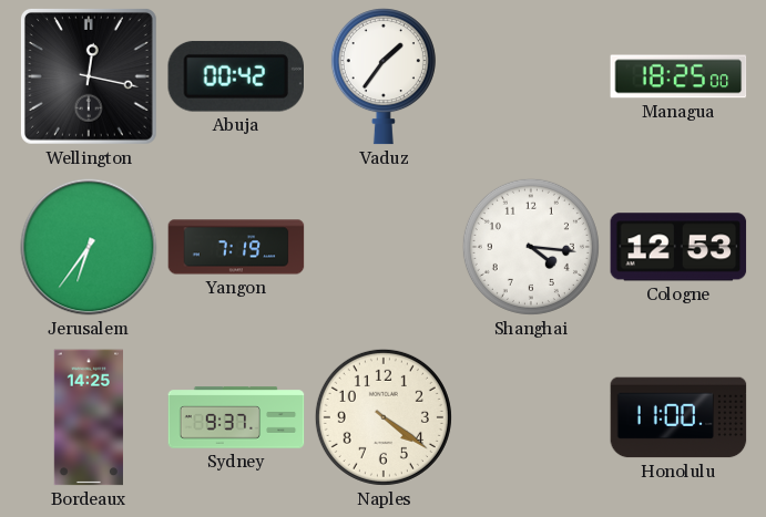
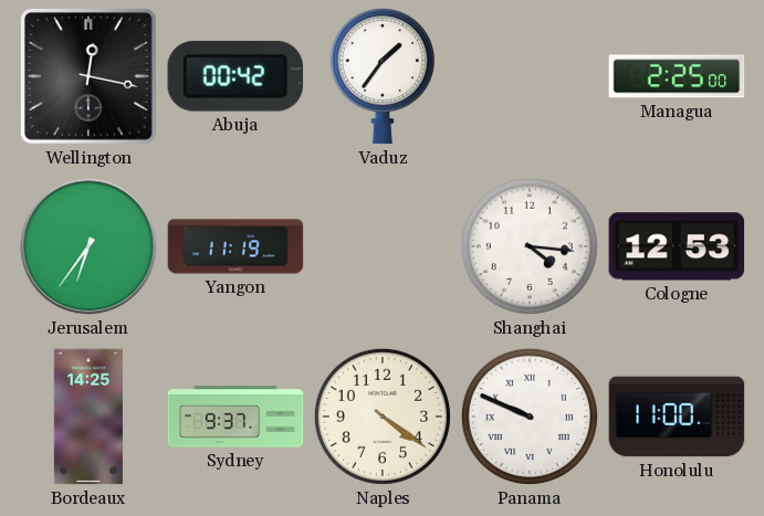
Managua: 18:25 -> 2:25
Yangon: 7:19 -> 11:19
Panama: none -> 9:49
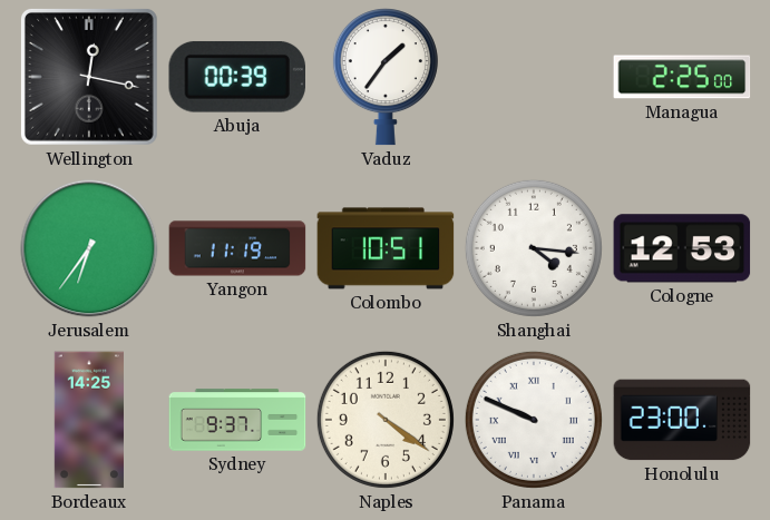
Abuja: 00:42 -> 00:39
Colombo: none -> 10:51
Honolulu: 11:00 -> 23:00
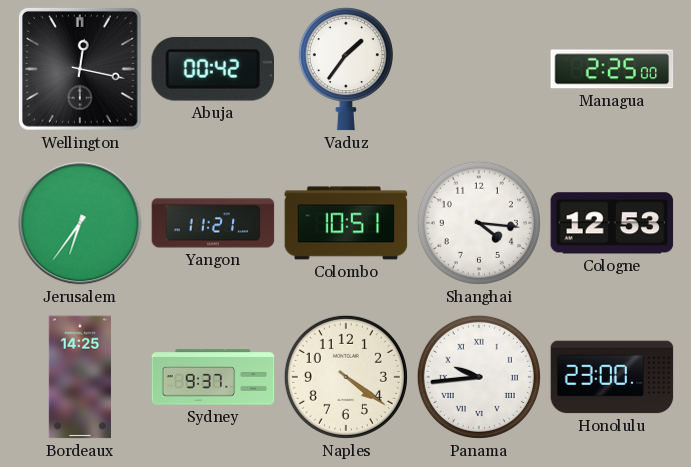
Abuja: 00:39 -> 00:42
Yangon: 11:19 -> 11:21
Panama: 9:49 -> 9:44
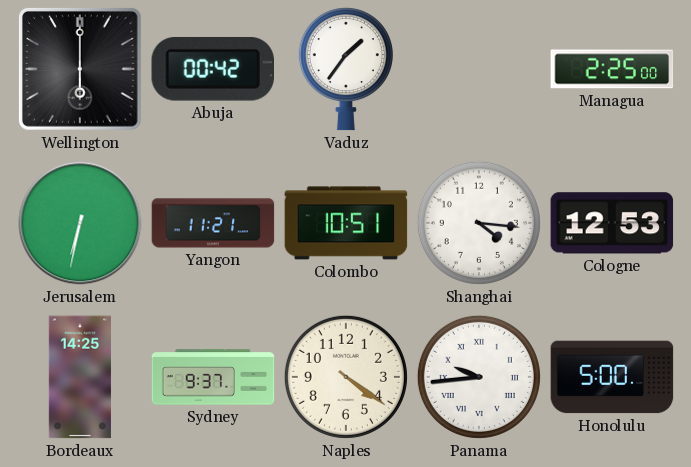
Wellington: 12:17 -> 6:00
Jerusalem: 6:36 -> 6:32
Honolulu: 23:00 -> 5:00
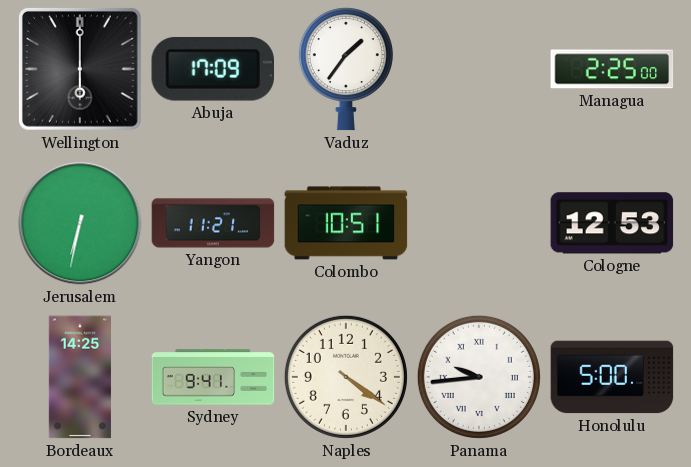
Abuja: 00:42 -> 17:09
Shanghai: 4:16 -> none
Sydney: 9:37 -> 9:41
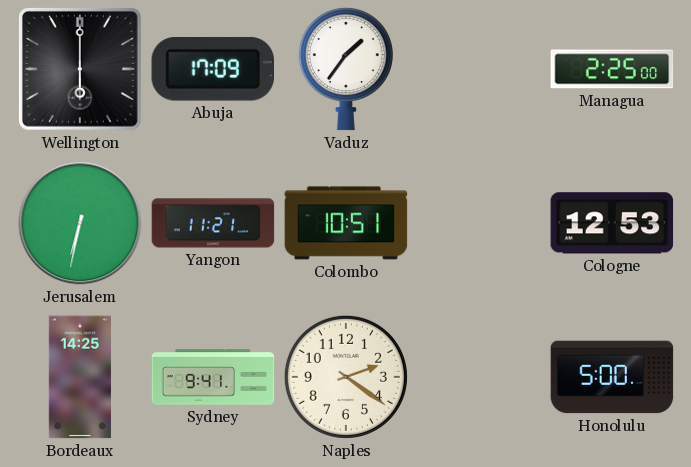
Naples: 4:21 -> 2:21
Panama: 9:44 -> none
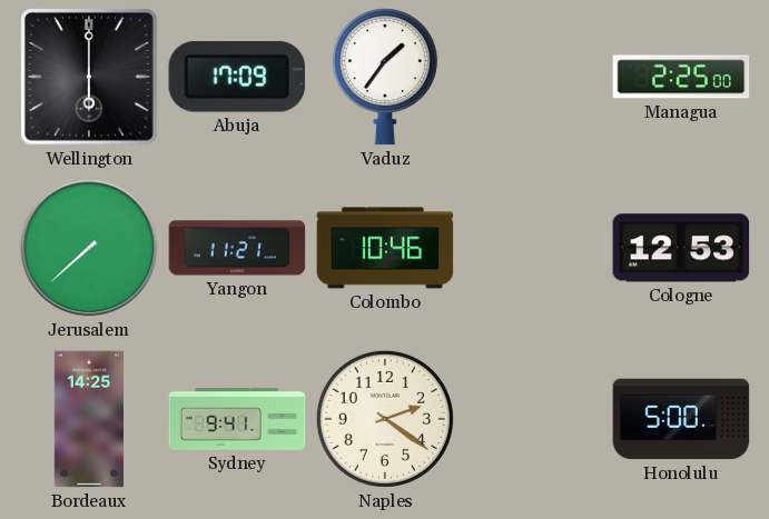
Jerusalem: 6:32 -> 7:38
Colombo: 10:51 -> 10:46
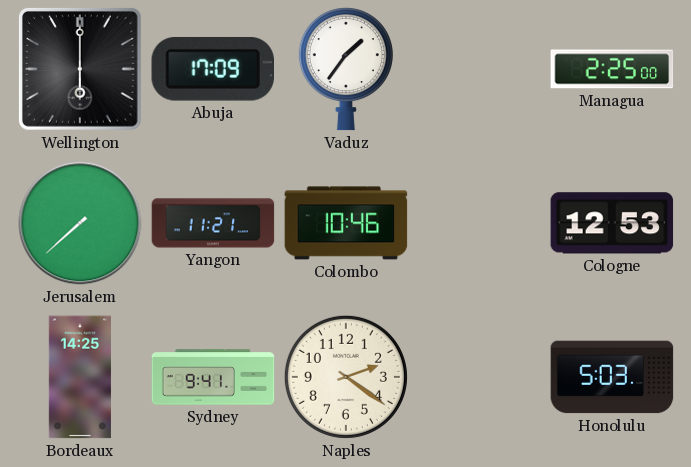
Honolulu: 5:00 -> 5:03
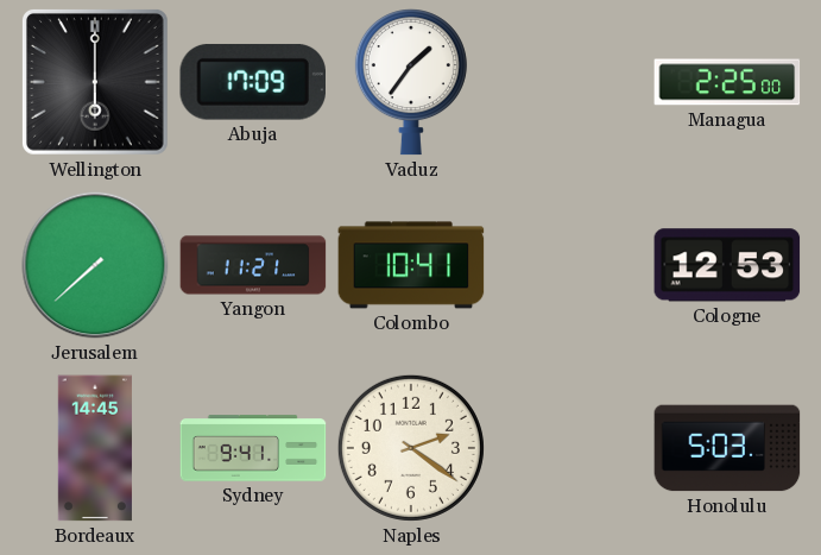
Colombo: 10:46 -> 10:41
Bordeaux: 14:25 -> 14:45
